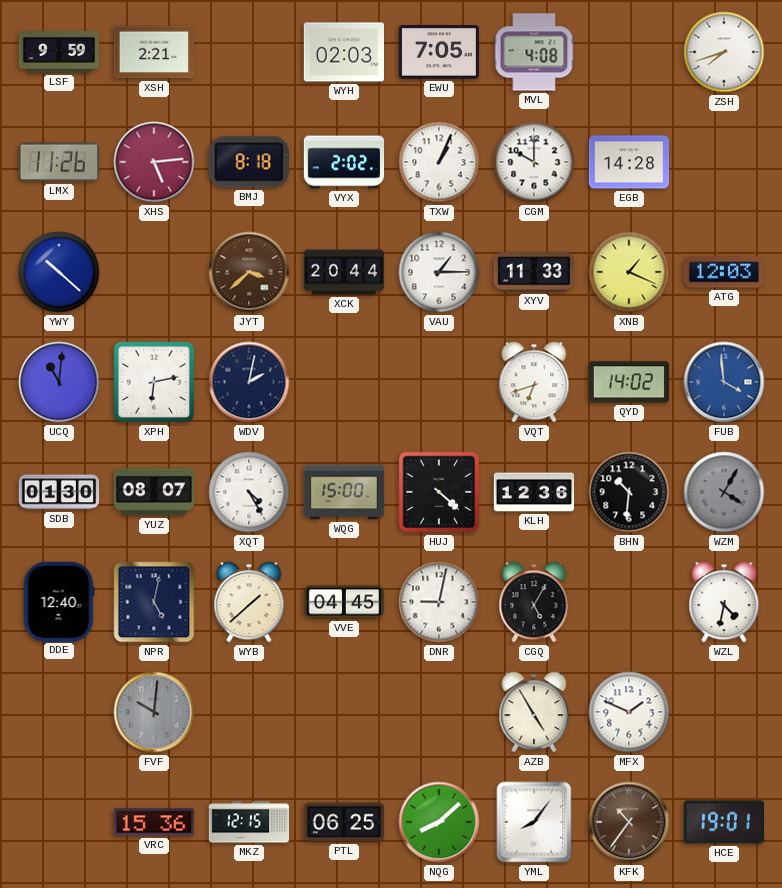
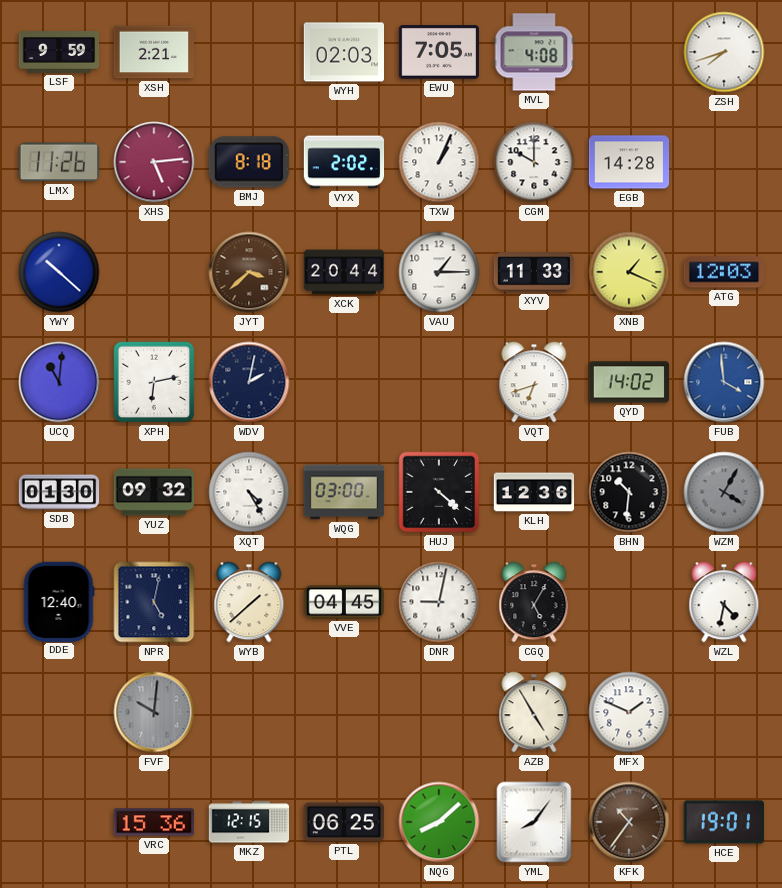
YUZ: 08:07 -> 09:32
WQG: 15:00 -> 03:00
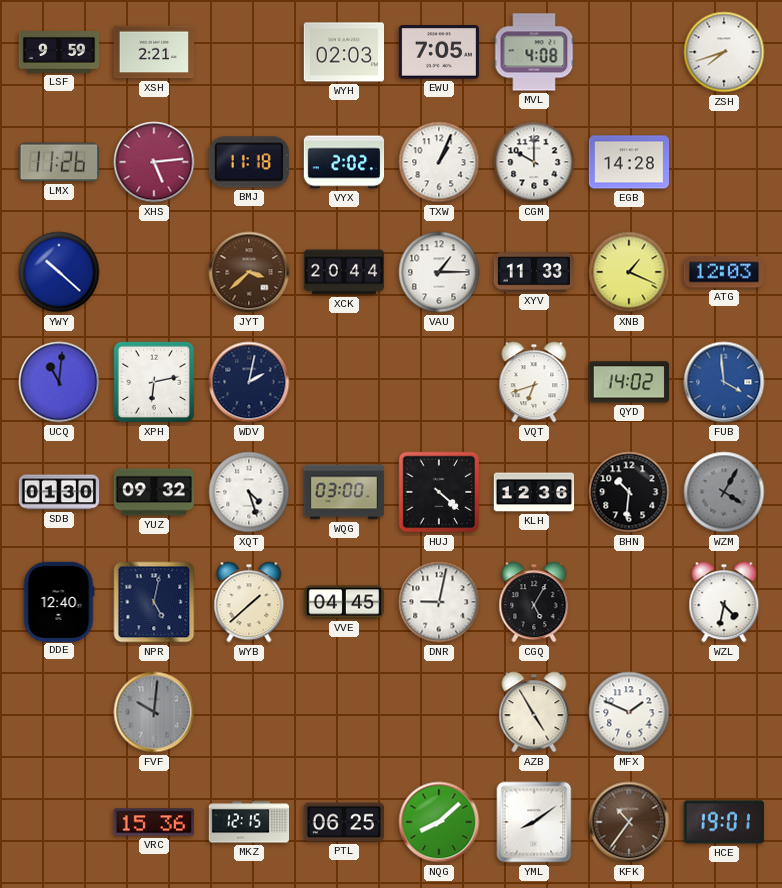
BMJ: 8:18 -> 11:18
XQT: 4:25 -> 4:27
YML: 8:06 -> 8:09
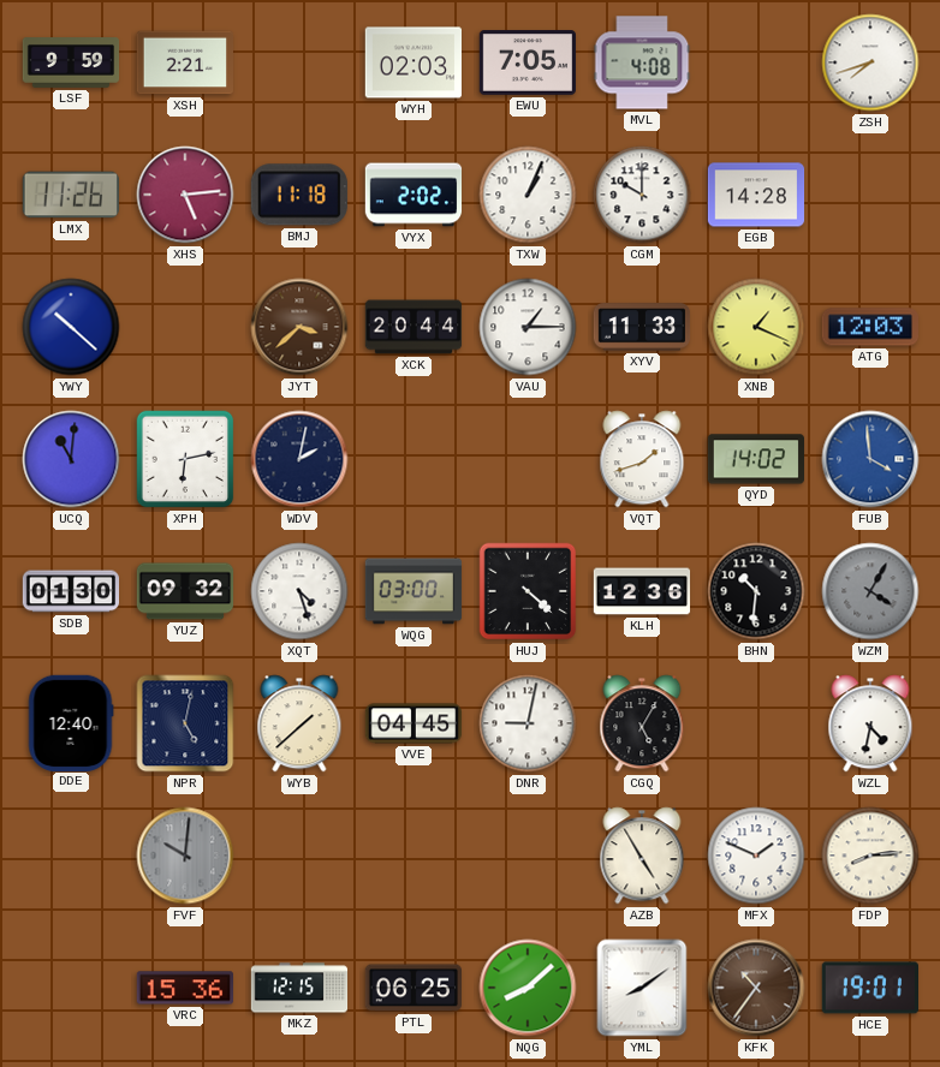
VQT: 6:42 -> 1:42
FDP: none -> 8:14
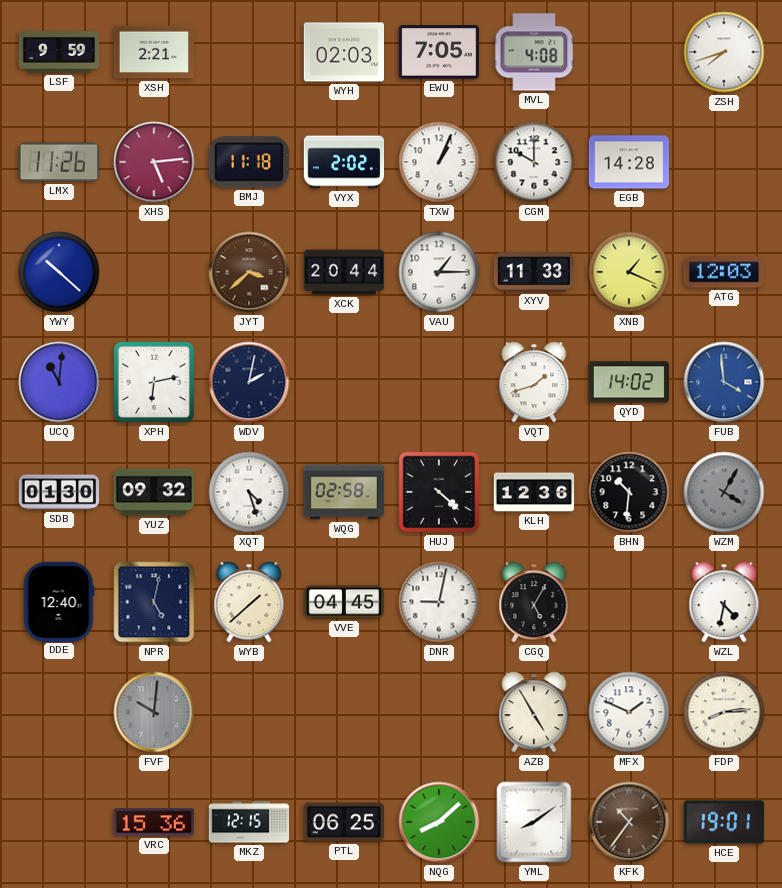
WQG: 03:00 -> 02:58
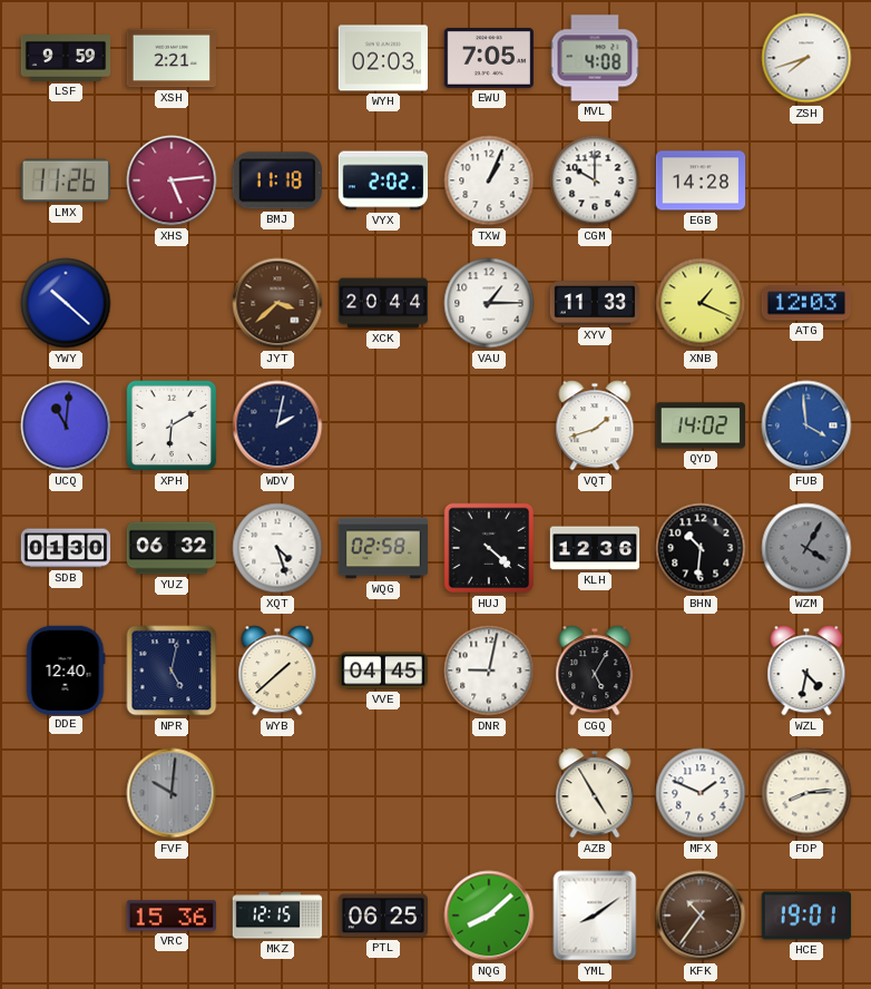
XPH: 6:13 -> 6:10
YUZ: 09:32 -> 06:32
